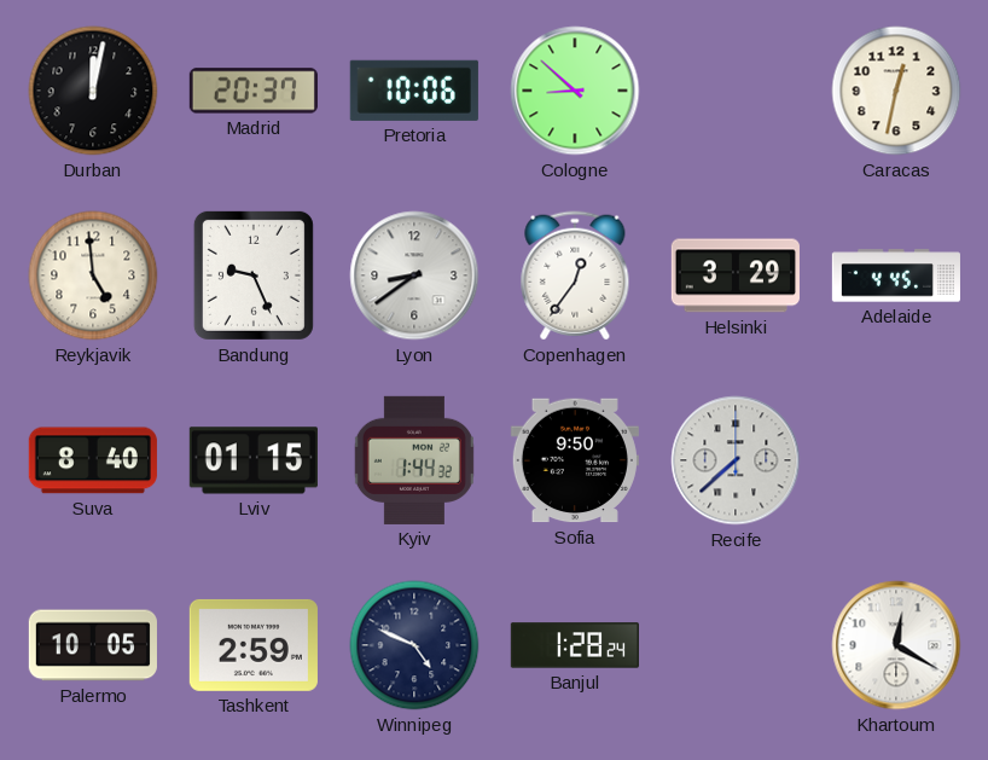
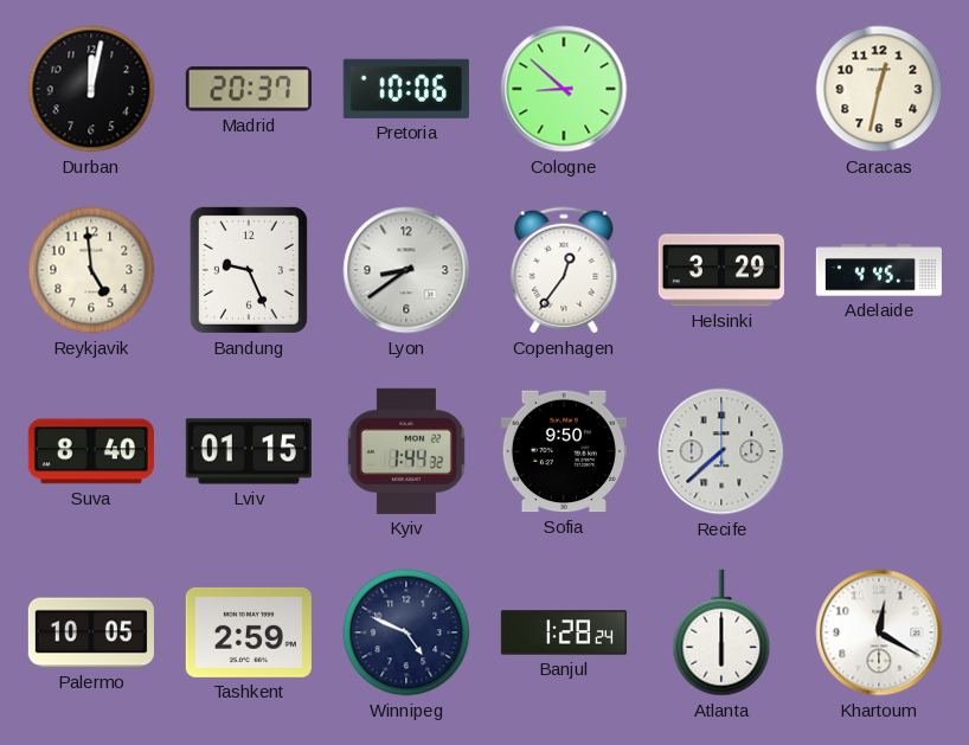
Atlanta: none -> 6:00
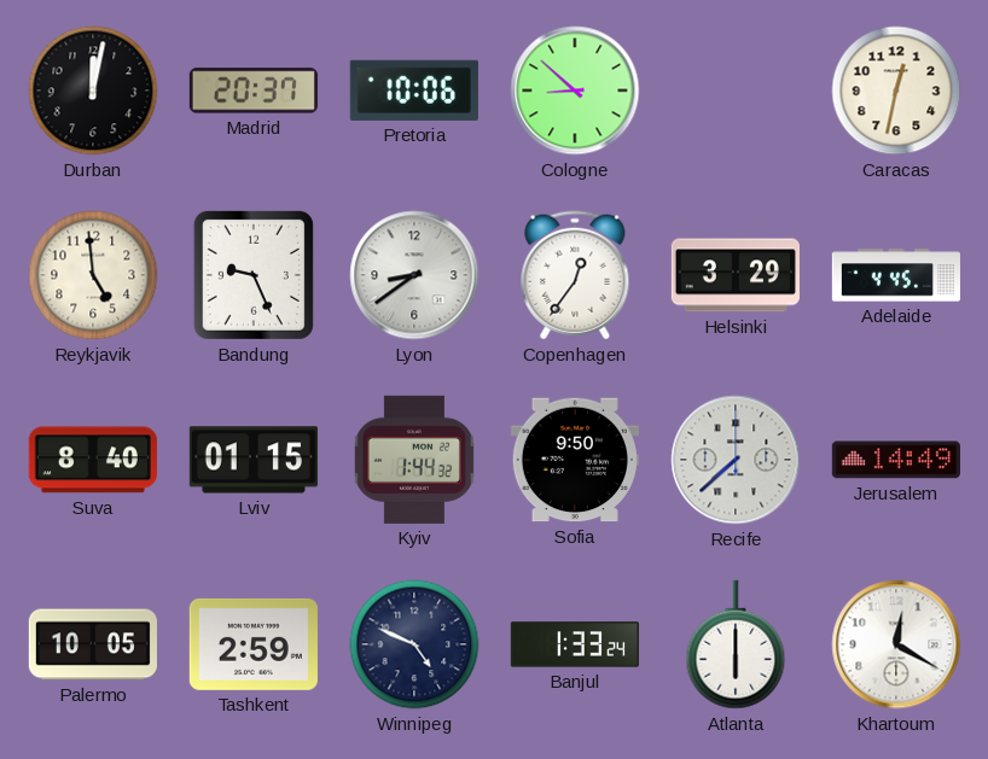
Jerusalem: none -> 14:49
Banjul: 1:28 -> 1:33
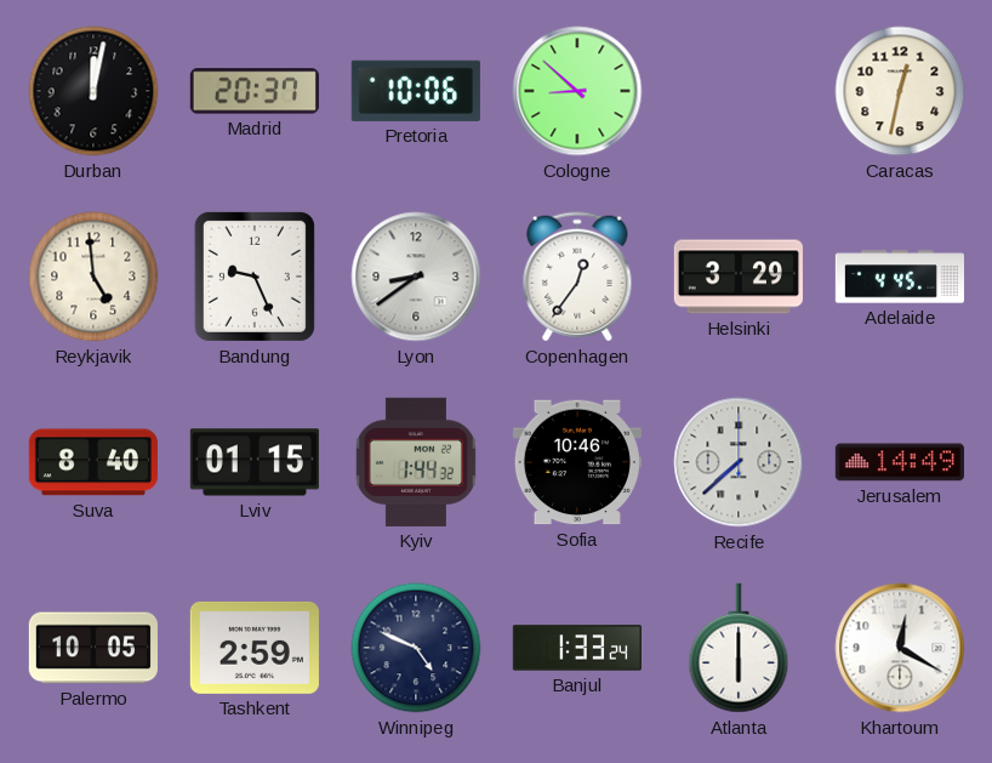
Sofia: 9:50 -> 10:46
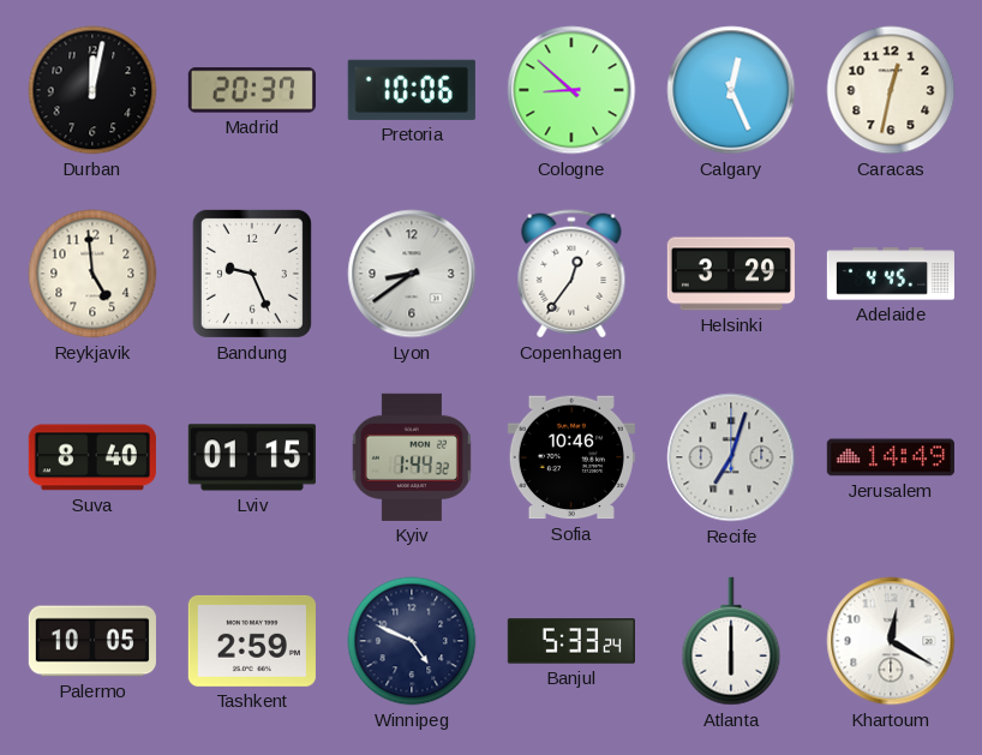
Calgary: none -> 12:26
Recife: 7:38 -> 7:03
Banjul: 1:33 -> 5:33
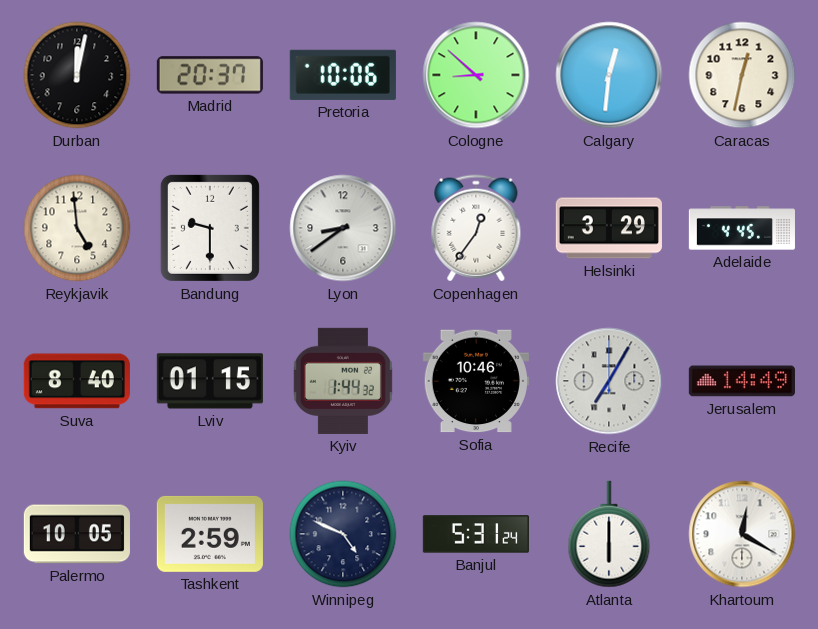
Calgary: 12:26 -> 12:31
Bandung: 9:26 -> 9:30
Recife: 7:03 -> 7:05
Banjul: 5:33 -> 5:31
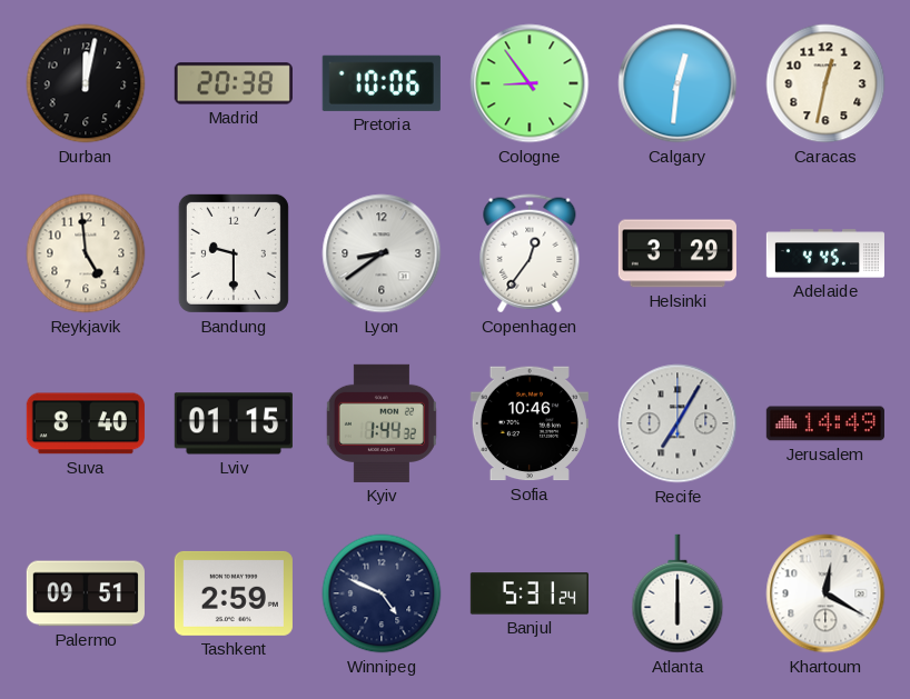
Madrid: 20:37 -> 20:38
Cologne: 8:52 -> 8:54
Palermo: 10:05 -> 09:51
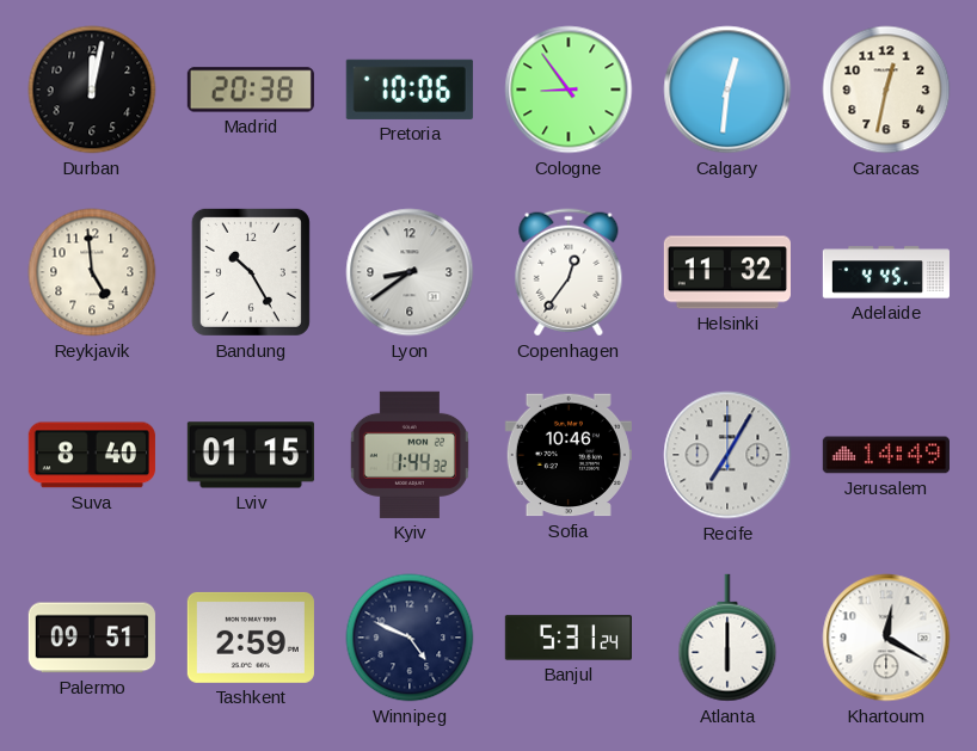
Bandung: 9:30 -> 10:25
Helsinki: 3:29 -> 11:32
